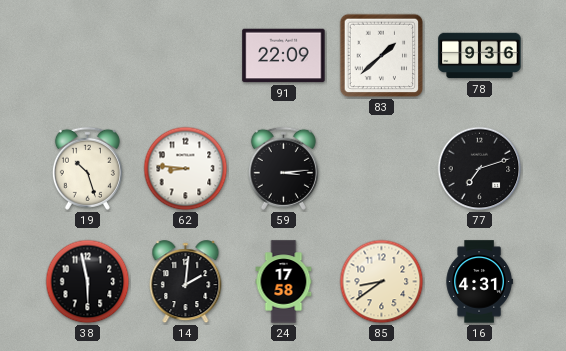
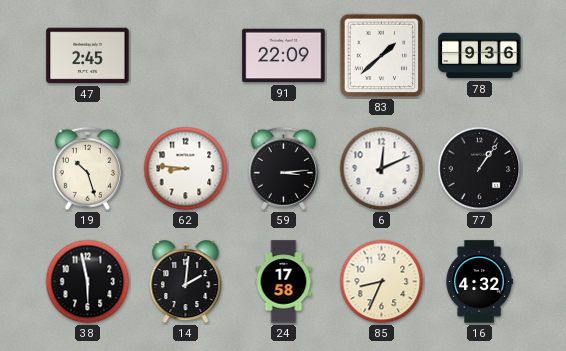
47: none -> 2:45
6: none -> 12:11
77: 7:12 -> 1:06
85: 8:39 -> 8:34
16: 4:31 -> 4:32
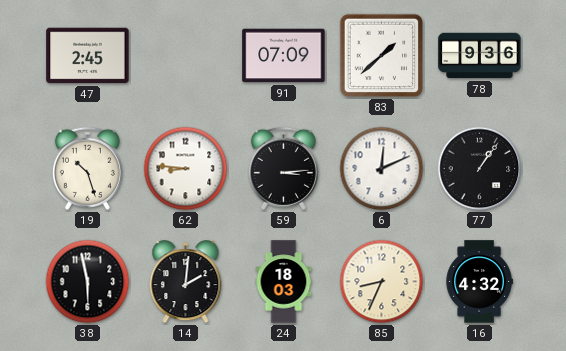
91: 22:09 -> 07:09
24: 17:58 -> 18:03
